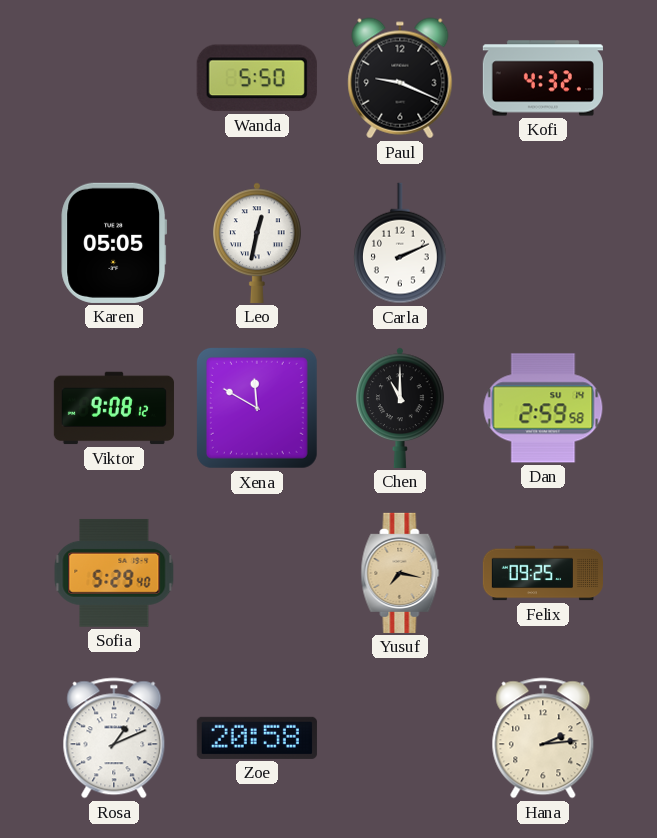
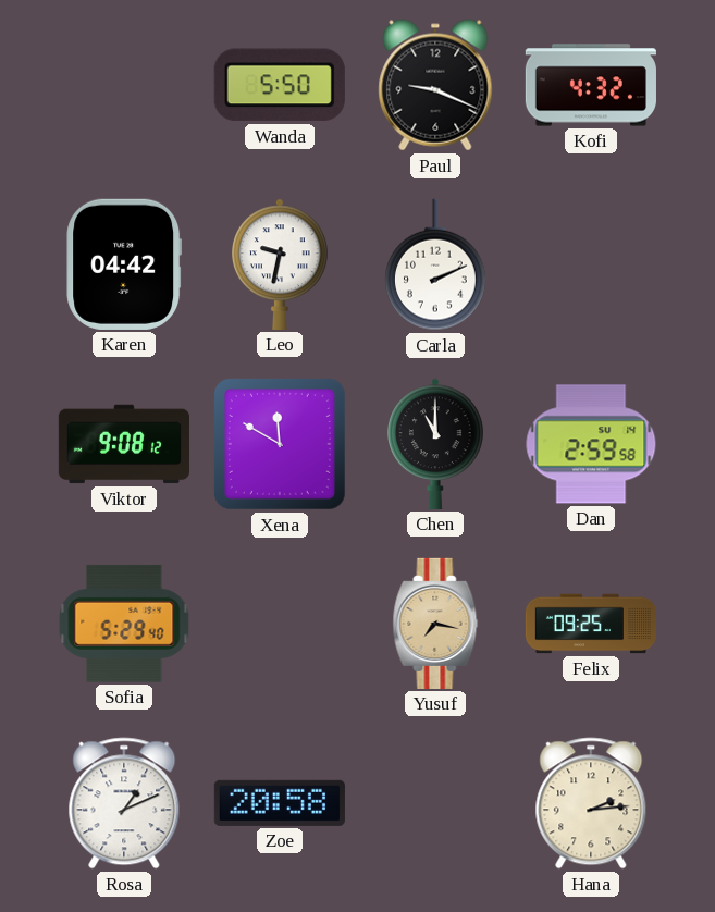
Karen: 05:05 -> 04:42
Leo: 12:32 -> 9:32
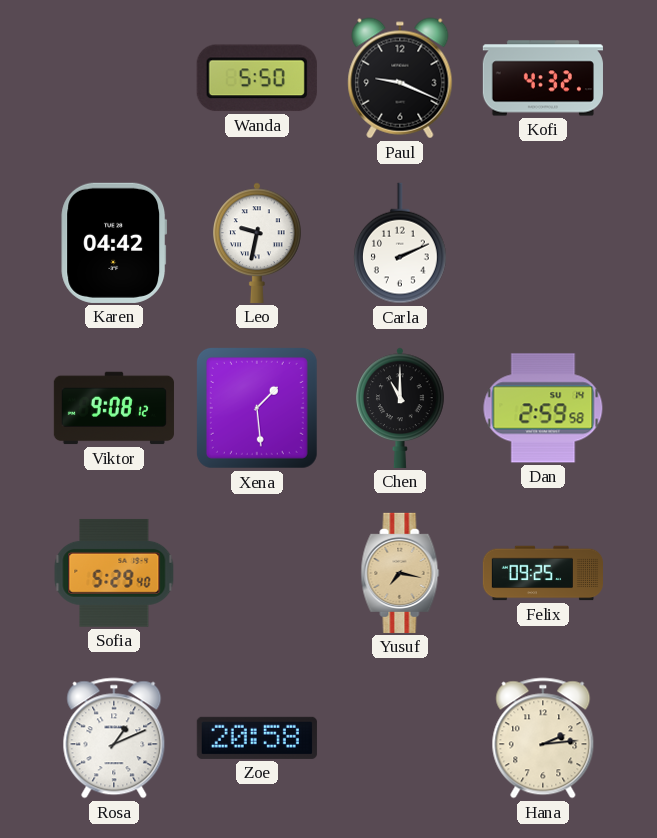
Xena: 11:50 -> 1:29
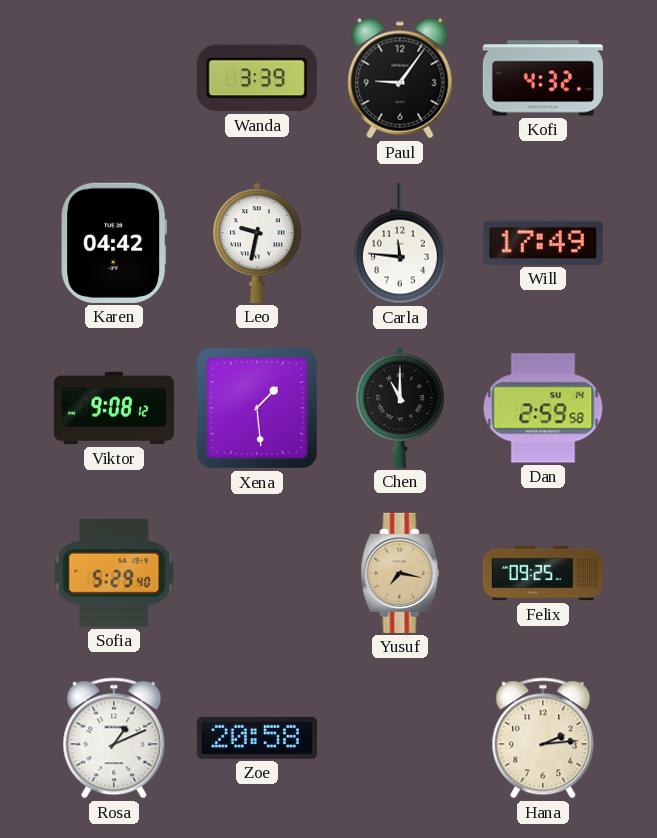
Wanda: 5:50 -> 3:39
Paul: 9:19 -> 9:06
Carla: 2:11 -> 11:46
Will: none -> 17:49
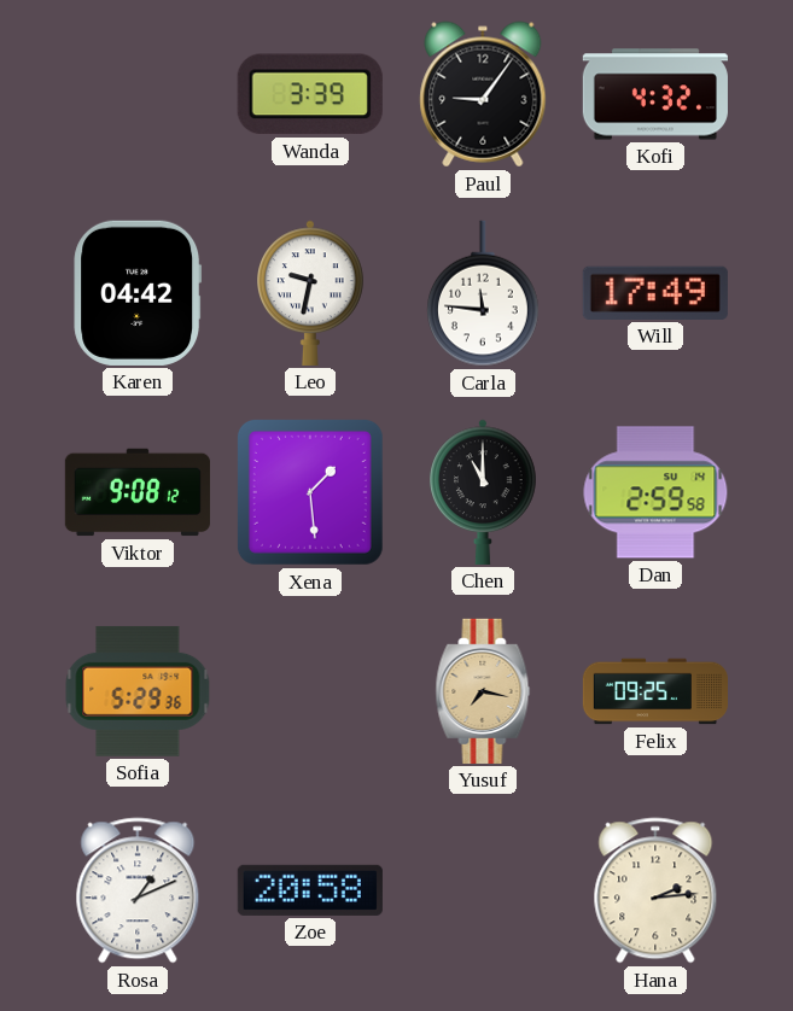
Sofia: 5:29:40 -> 5:29:36
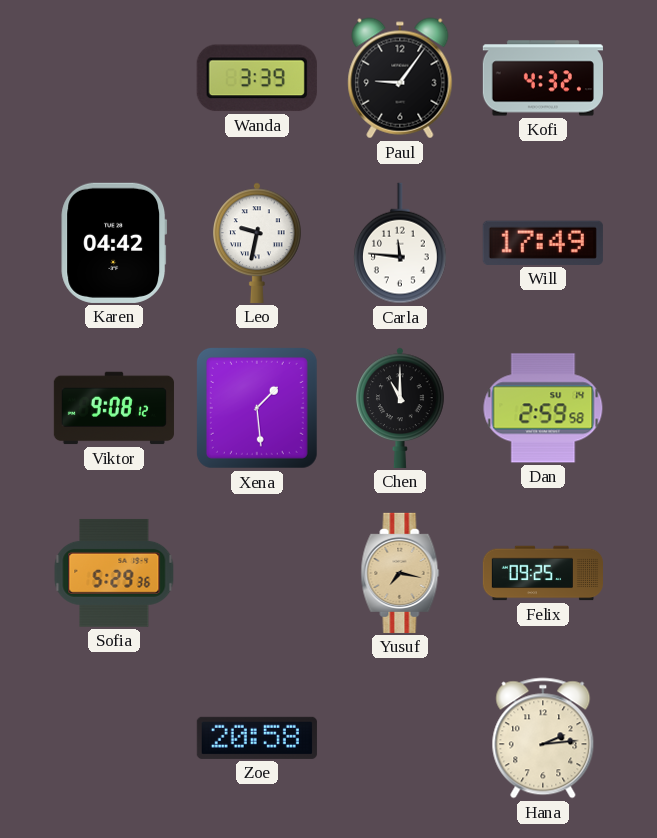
Rosa: 1:11 -> none
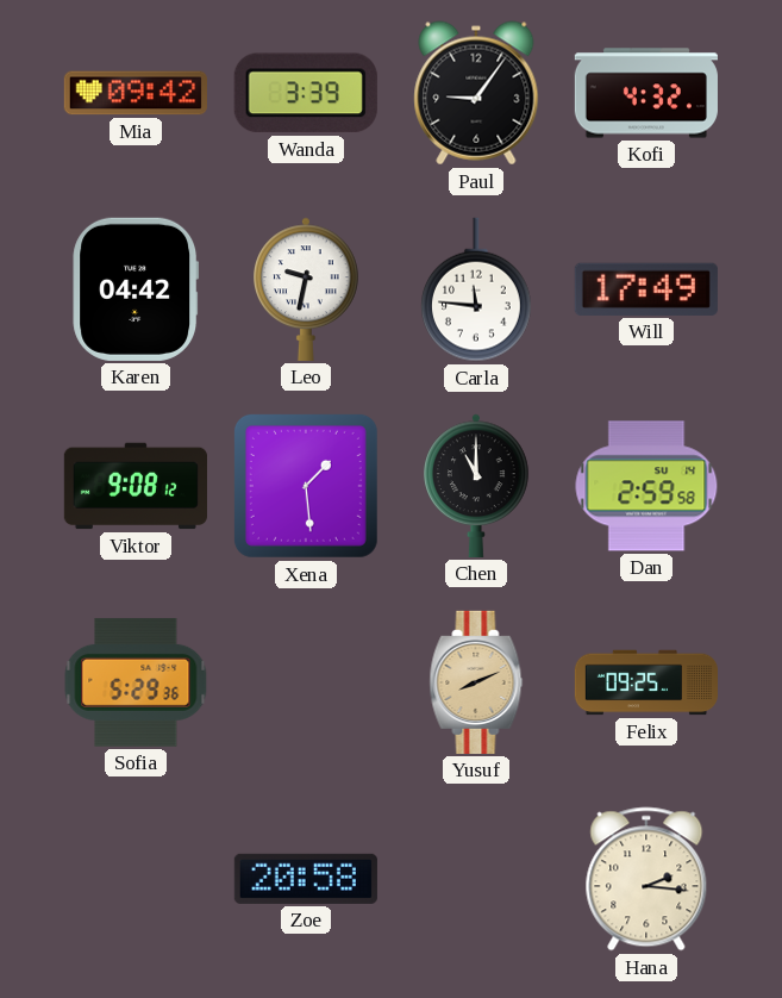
Mia: none -> 09:42
Yusuf: 7:17 -> 8:11
Hana: 2:14 -> 2:16
